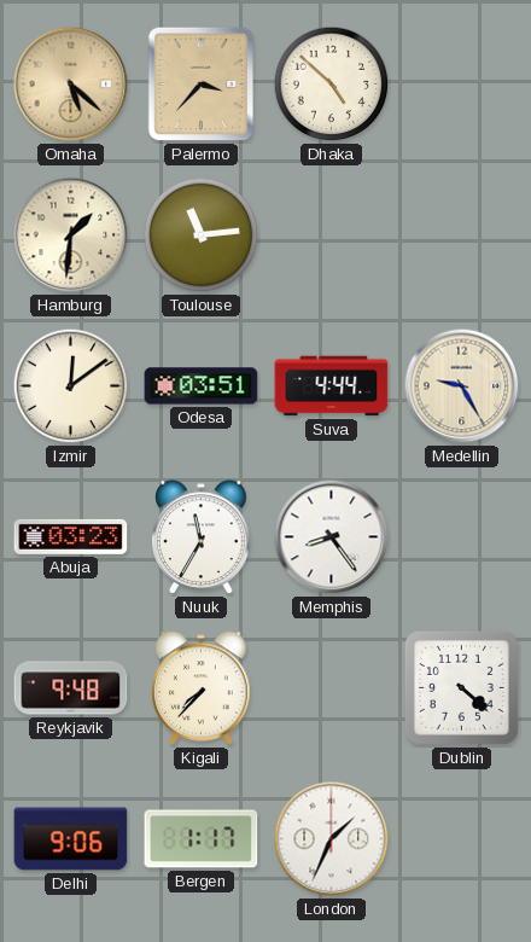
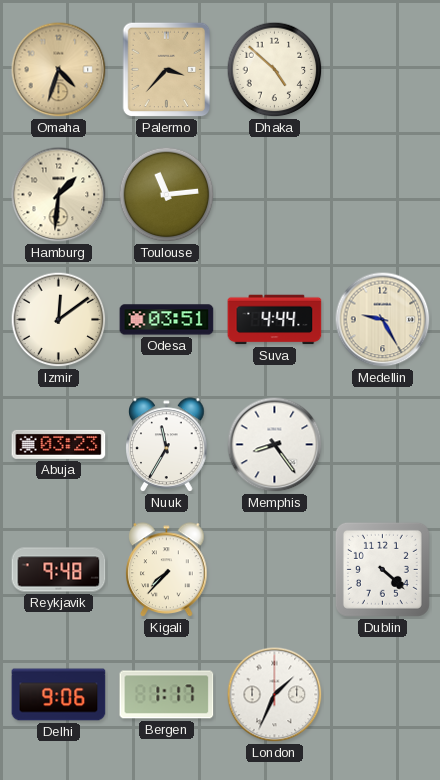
Omaha: 5:22 -> 4:33
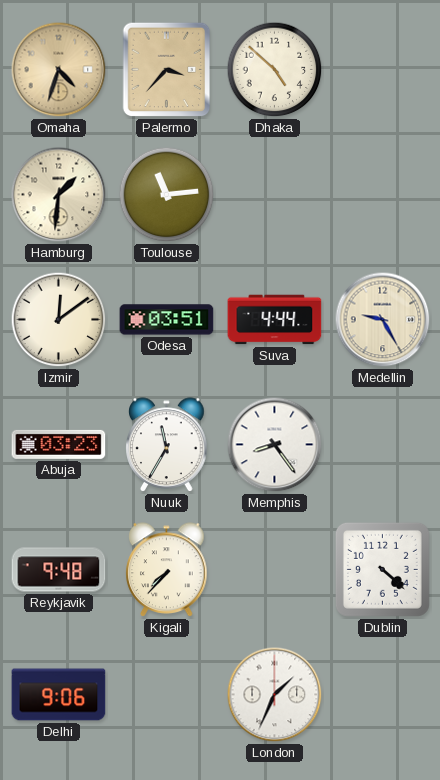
Bergen: 1:17 -> none
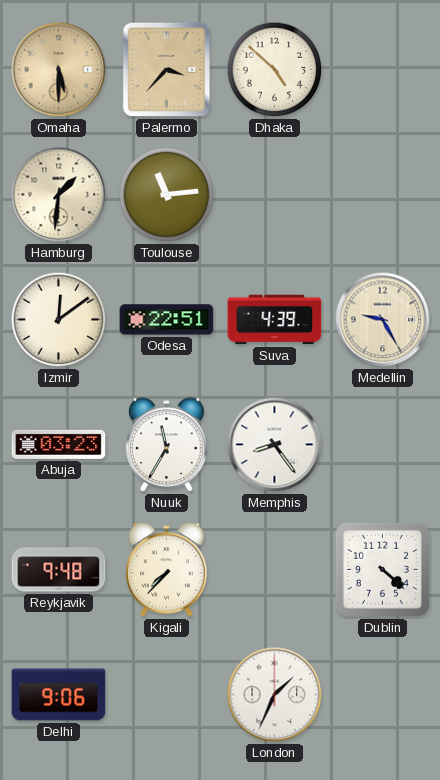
Omaha: 4:33 -> 5:30
Odesa: 03:51 -> 22:51
Suva: 4:44 -> 4:39
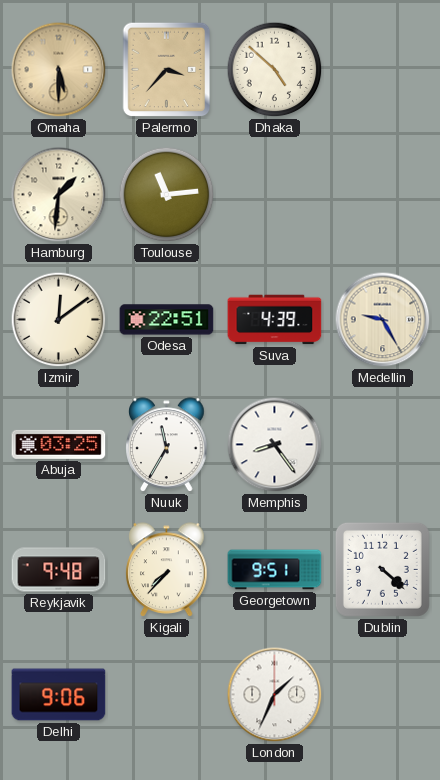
Abuja: 03:23 -> 03:25
Georgetown: none -> 9:51
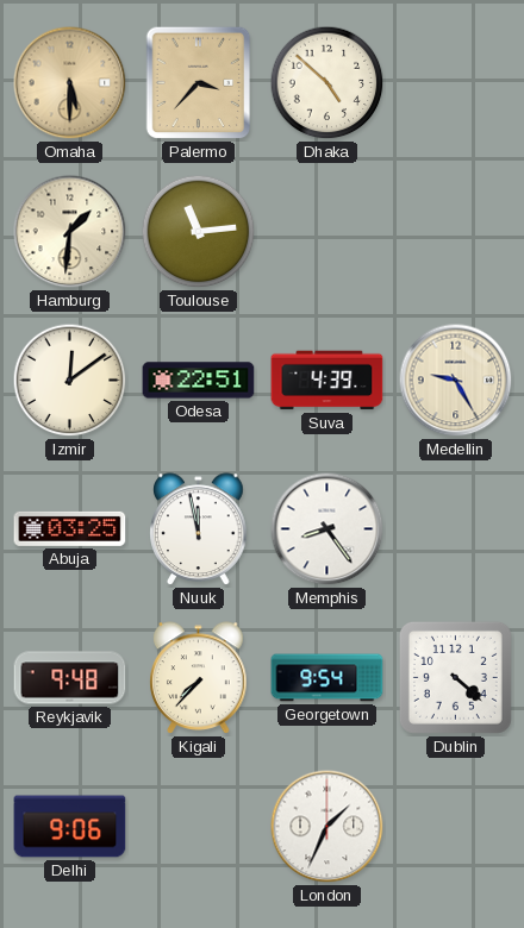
Nuuk: 11:35 -> 11:58
Georgetown: 9:51 -> 9:54
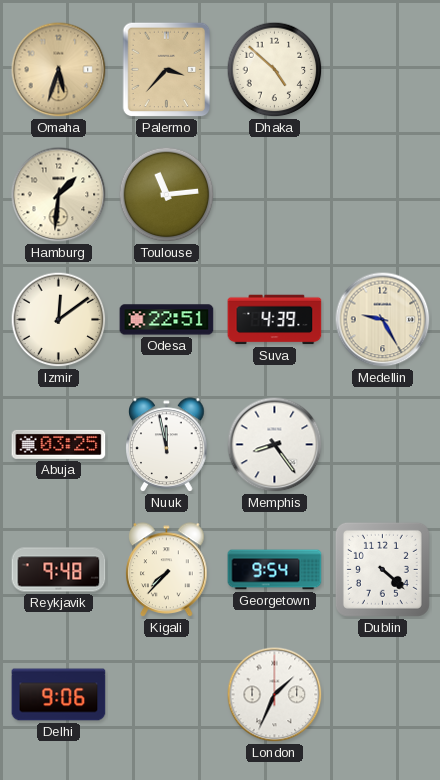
Omaha: 5:30 -> 5:33
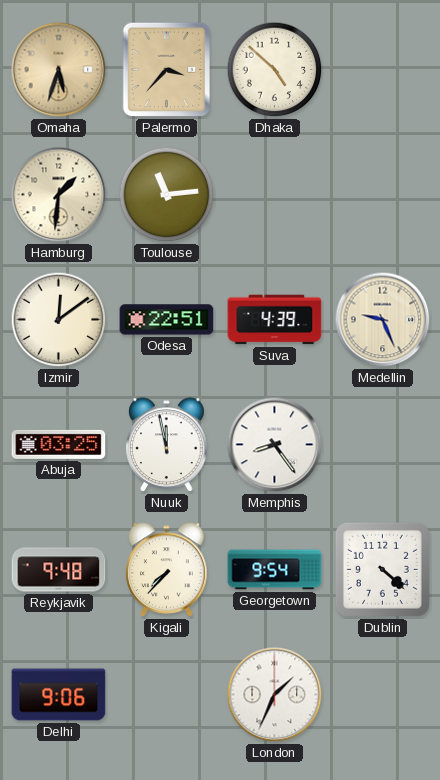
Medellin: 9:25 -> 9:26
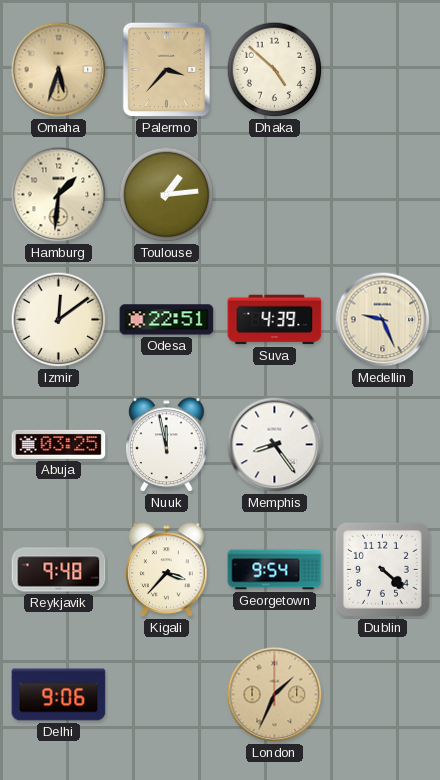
Toulouse: 11:14 -> 1:14
Kigali: 7:37 -> 3:37
London dial: white -> champagne
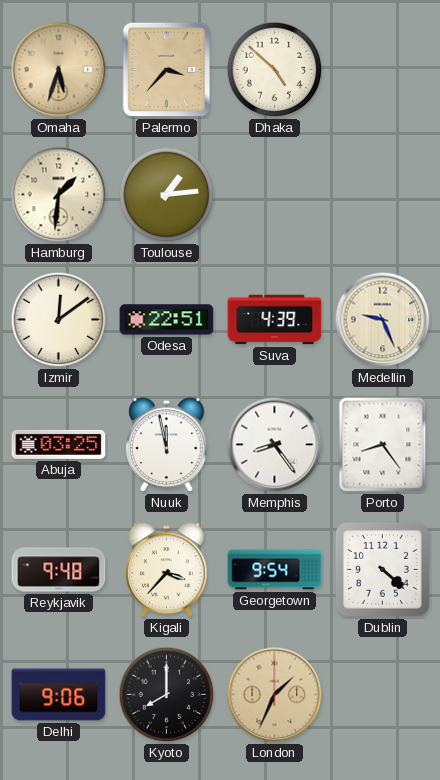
Porto: none -> 8:24
Kyoto: none -> 8:00
